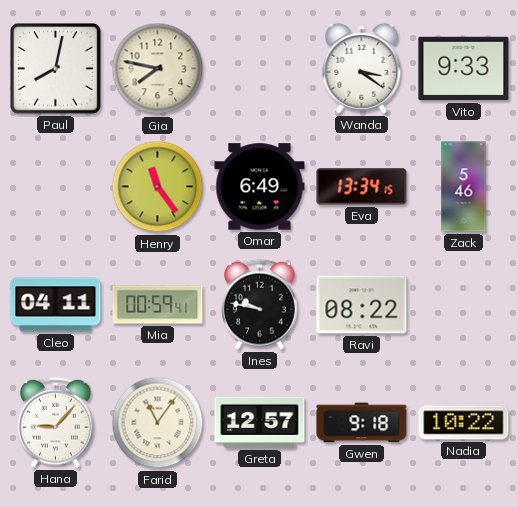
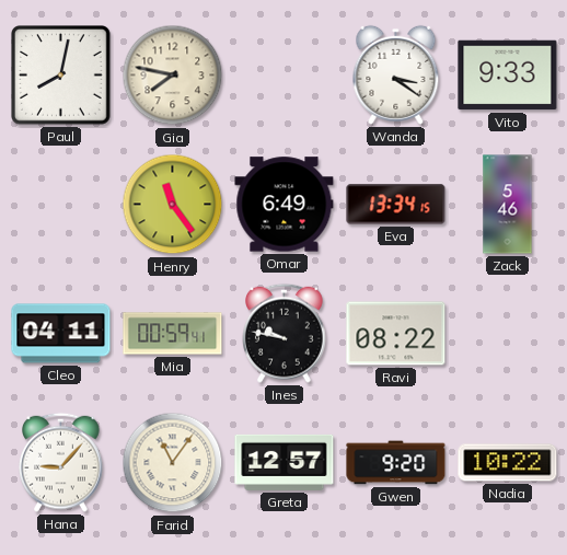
Gwen: 9:18 -> 9:20
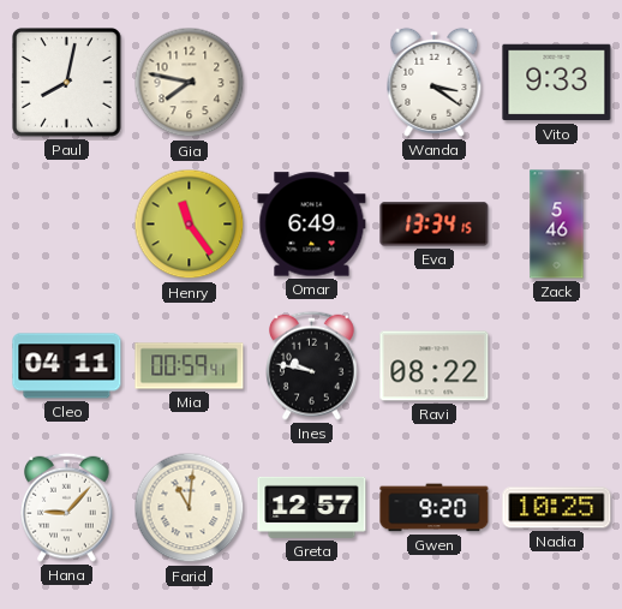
Farid: 11:06 -> 11:01
Nadia: 10:22 -> 10:25
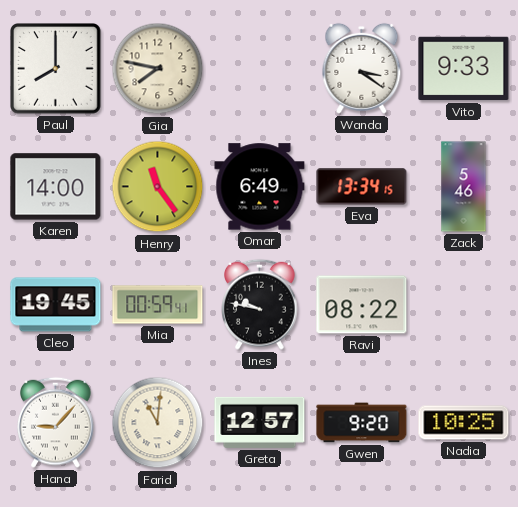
Paul: 8:02 -> 8:00
Karen: none -> 14:00
Cleo: 04:11 -> 19:45
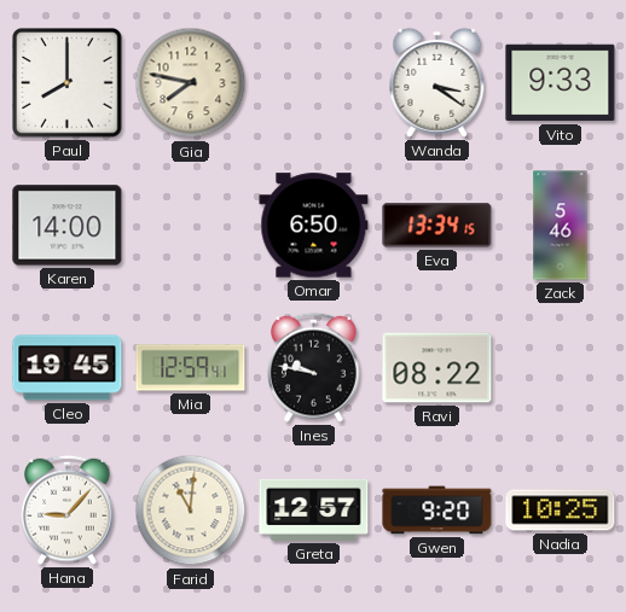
Henry: 11:24 -> none
Omar: 6:49 -> 6:50
Mia: 00:59 -> 12:59
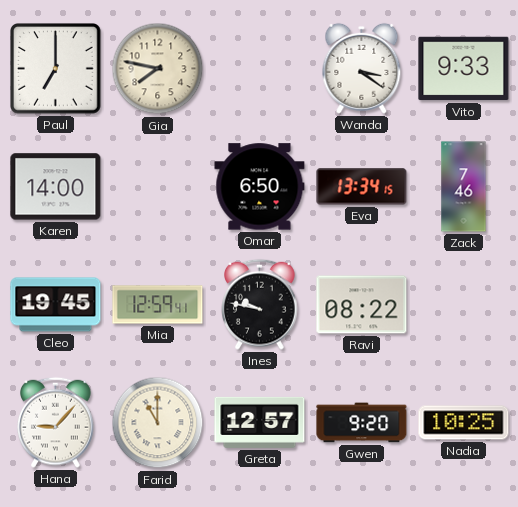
Paul: 8:00 -> 7:00
Zack: 5:46 -> 7:46
Farid: 11:01 -> 11:00
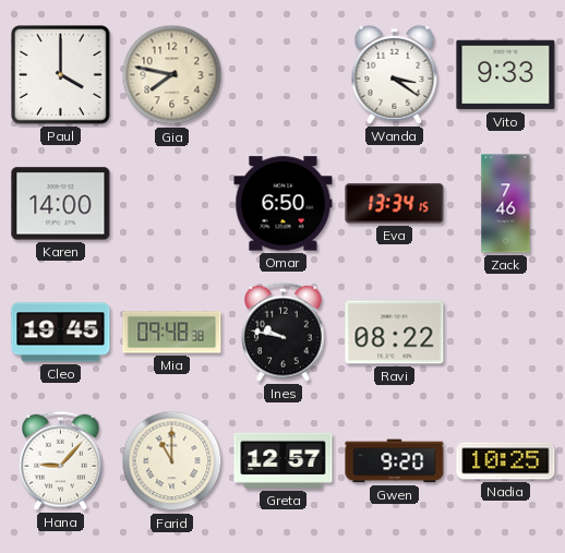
Paul: 7:00 -> 4:00
Mia: 12:59 -> 09:48
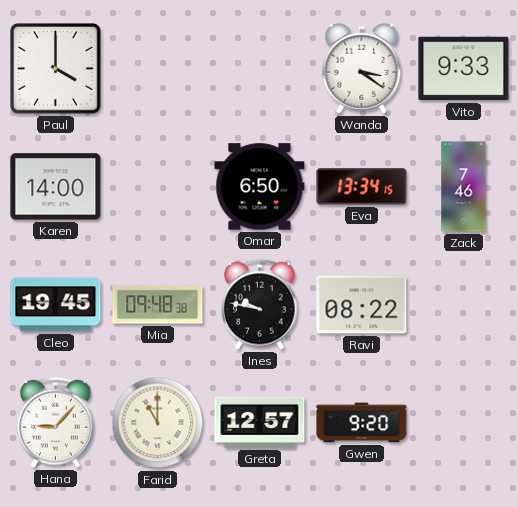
Gia: 7:47 -> none
Nadia: 10:25 -> none
